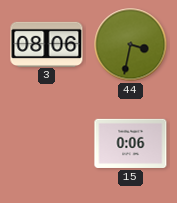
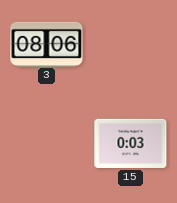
44: 3:32 -> none
15: 0:06 -> 0:03
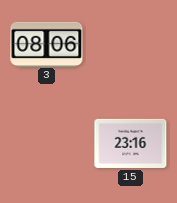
15: 0:03 -> 23:16
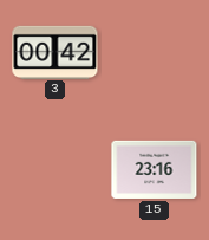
3: 08:06 -> 00:42
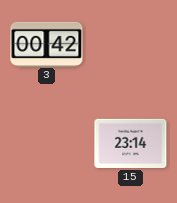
15: 23:16 -> 23:14
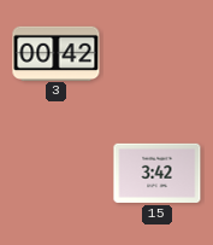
15: 23:14 -> 3:42
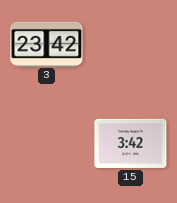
3: 00:42 -> 23:42
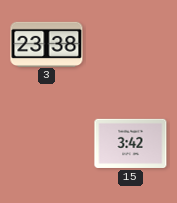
3: 23:42 -> 23:38
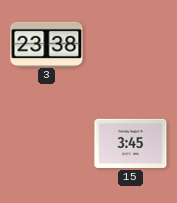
15: 3:42 -> 3:45
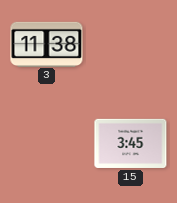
3: 23:38 -> 11:38
